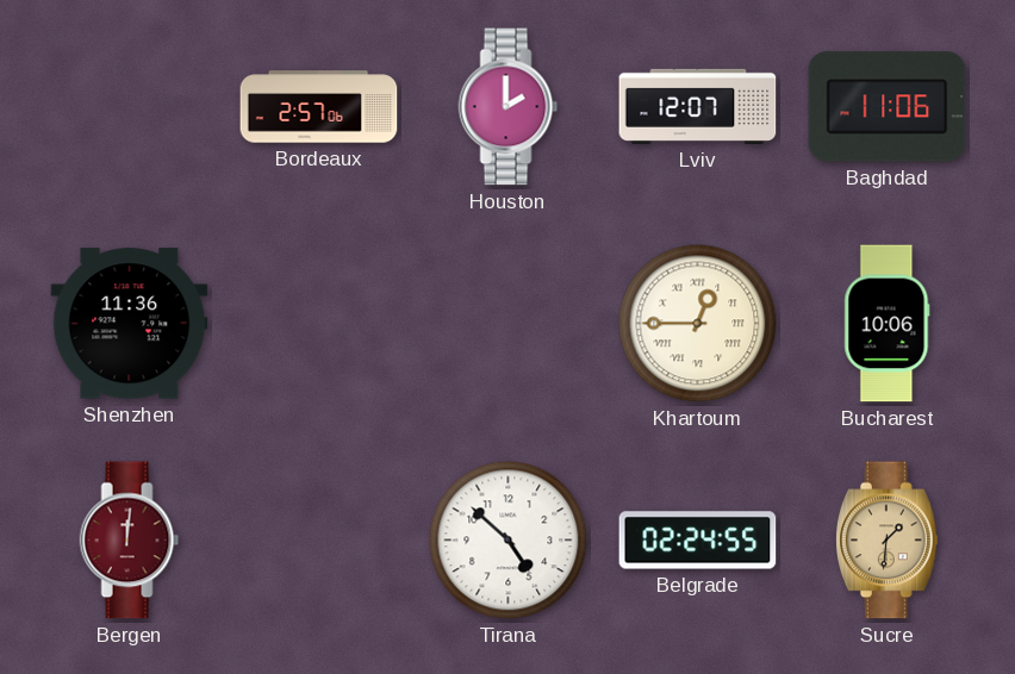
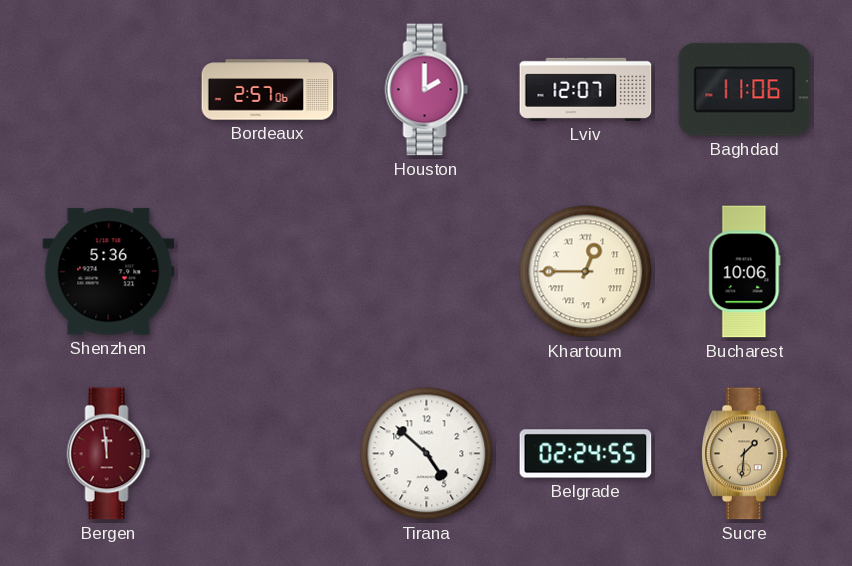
Shenzhen: 11:36 -> 5:36
Bergen: 12:01 -> 11:59
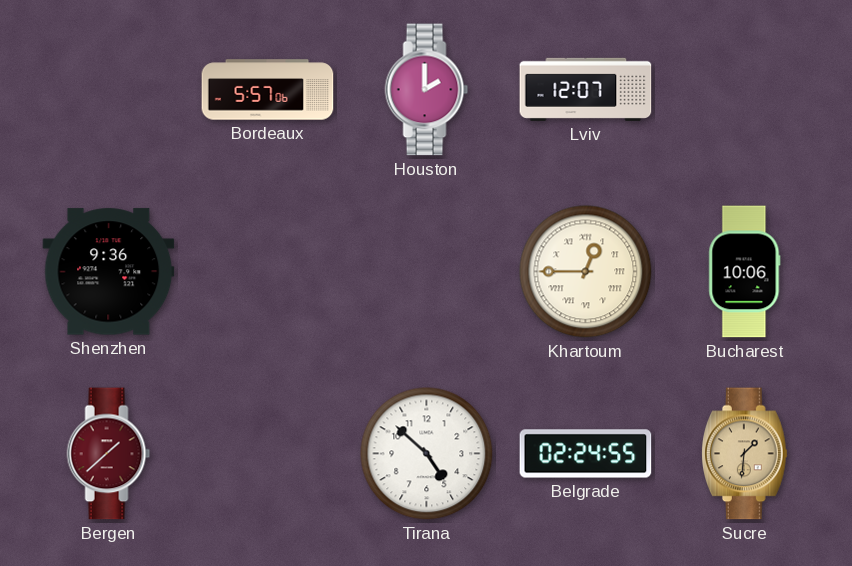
Bordeaux: 2:57 -> 5:57
Baghdad: 11:06 -> none
Shenzhen: 5:36 -> 9:36
Bergen: 11:59 -> 1:38
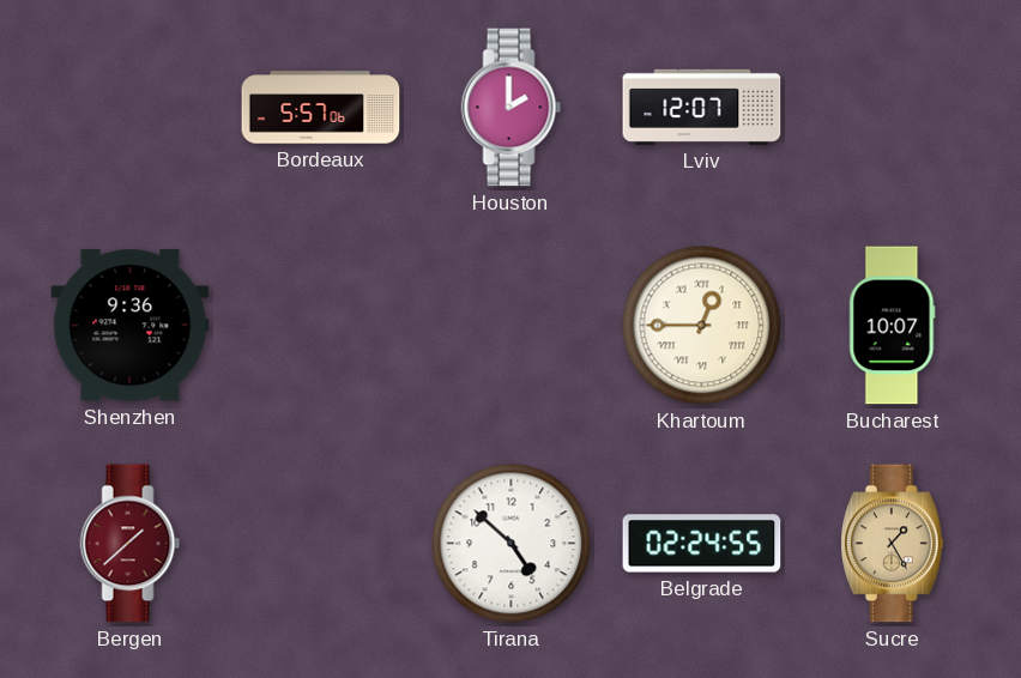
Bucharest: 10:06 -> 10:07
Sucre: 1:31 -> 1:25
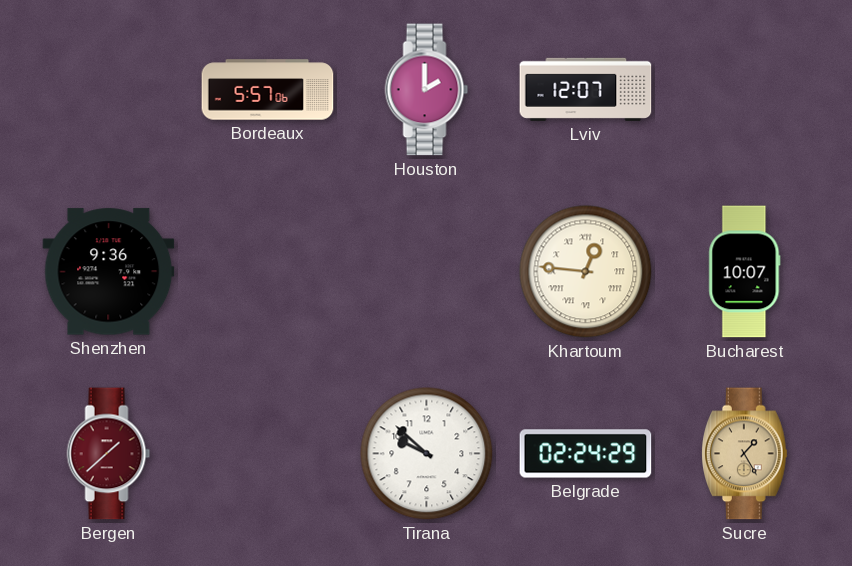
Khartoum: 12:45 -> 12:46
Tirana: 4:52 -> 9:52
Belgrade: 02:24:55 -> 02:24:29
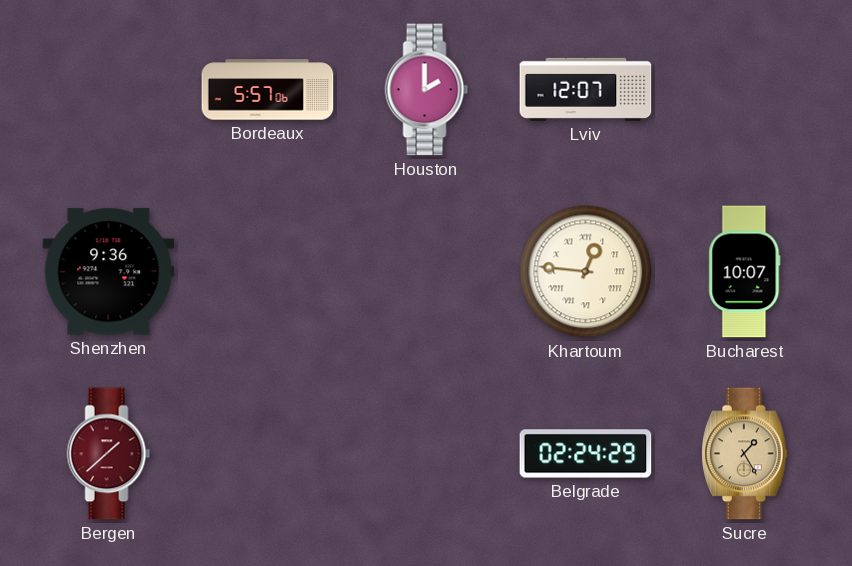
Tirana: 9:52 -> none
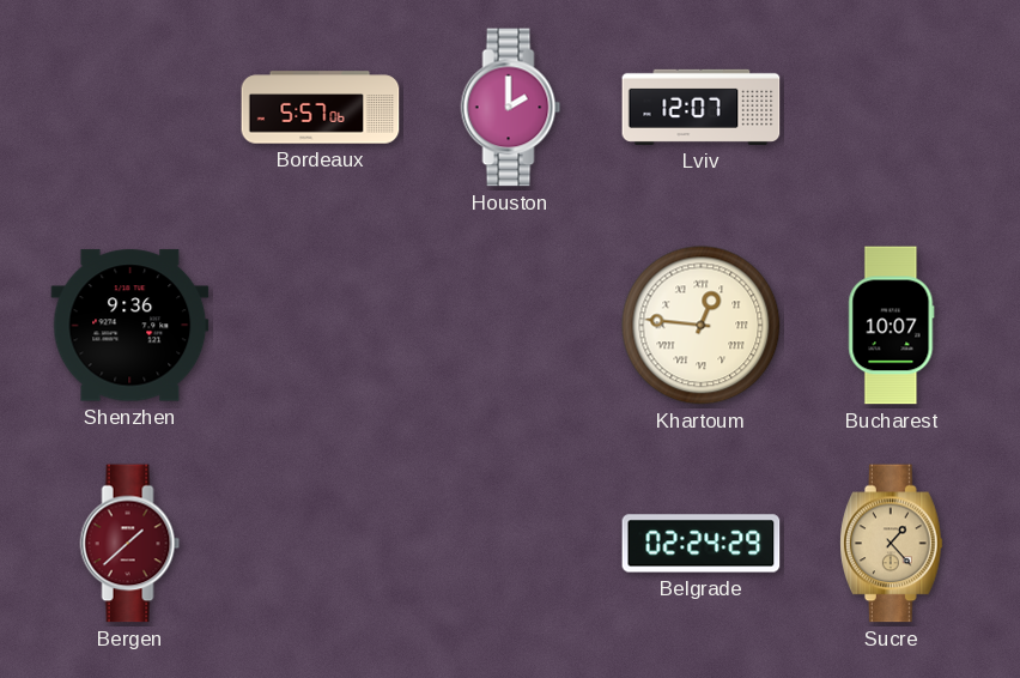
Sucre: 1:25 -> 1:23
